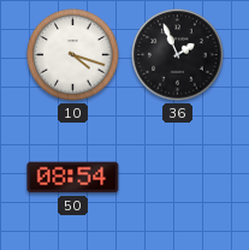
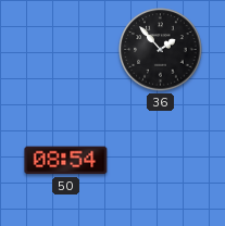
10: 4:18 -> none
36: 1:56 -> 1:53
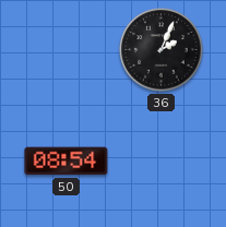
36: 1:53 -> 2:04
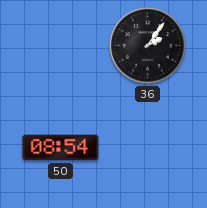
36: 2:04 -> 2:06
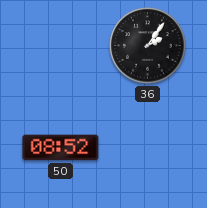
50: 08:54 -> 08:52
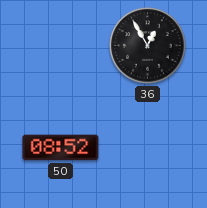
36: 2:06 -> 12:55
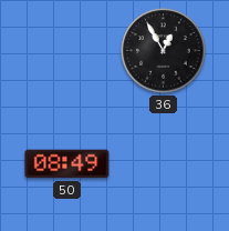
50: 08:52 -> 08:49
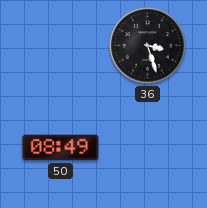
36: 12:55 -> 3:27
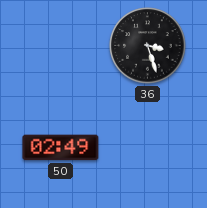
50: 08:49 -> 02:49
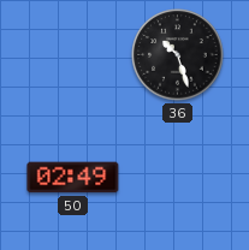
36: 3:27 -> 10:27
